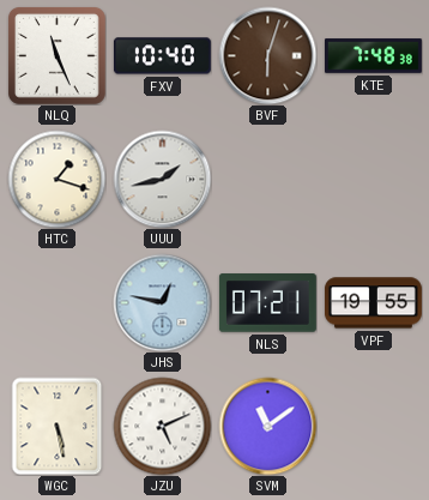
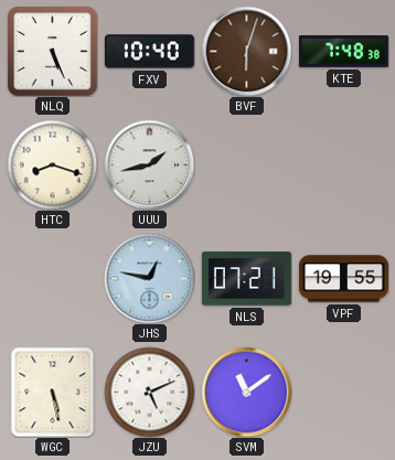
NLQ: 11:26 -> 5:26
HTC: 1:18 -> 8:18
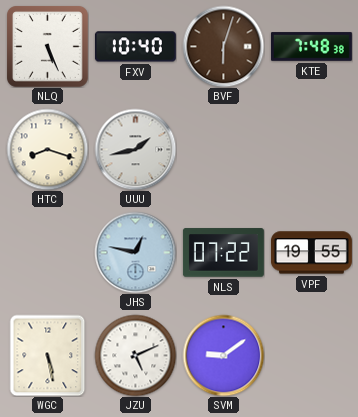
NLS: 07:21 -> 07:22
SVM: 11:09 -> 9:09
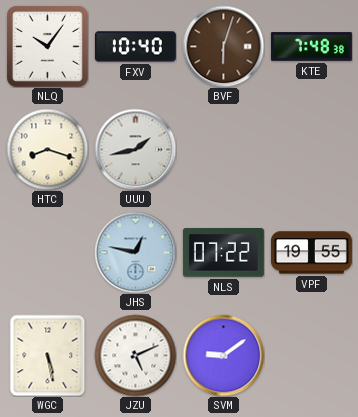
NLQ: 5:26 -> 10:06
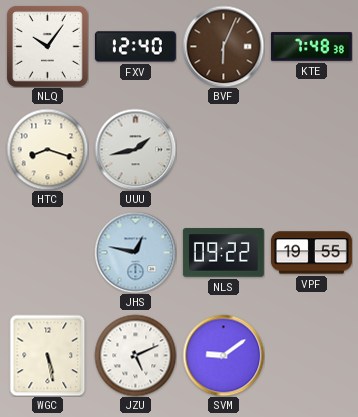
FXV: 10:40 -> 12:40
BVF: 6:03 -> 6:04
NLS: 07:22 -> 09:22
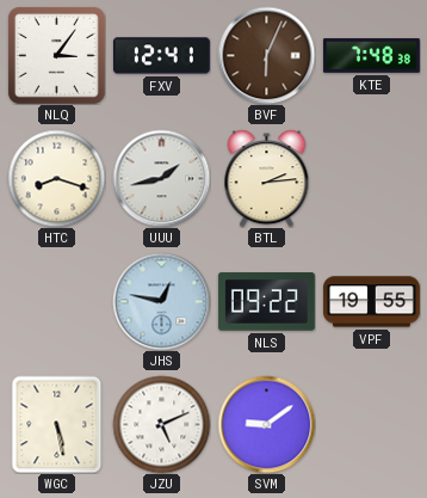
NLQ: 10:06 -> 3:06
FXV: 12:40 -> 12:41
BTL: none -> 2:14
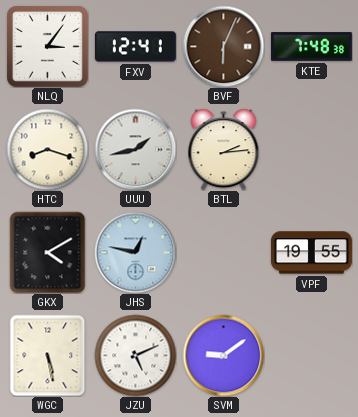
GKX: none -> 4:10
NLS: 09:22 -> none
